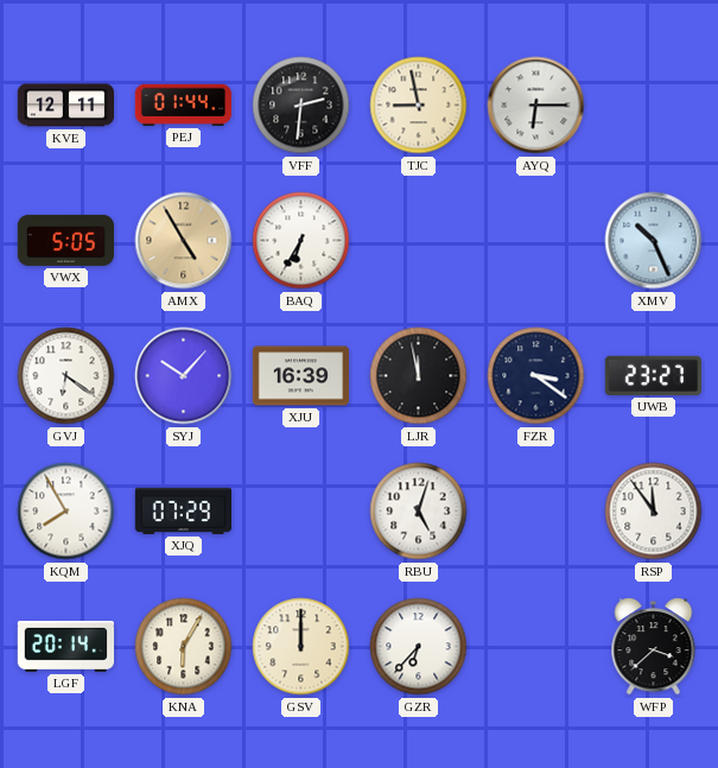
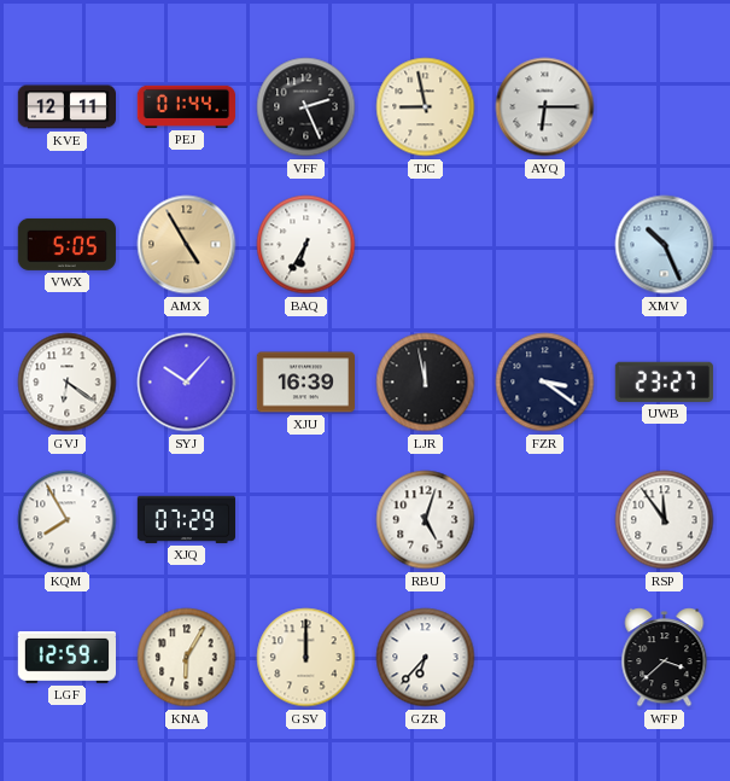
VFF: 2:31 -> 2:26
LGF: 20:14 -> 12:59
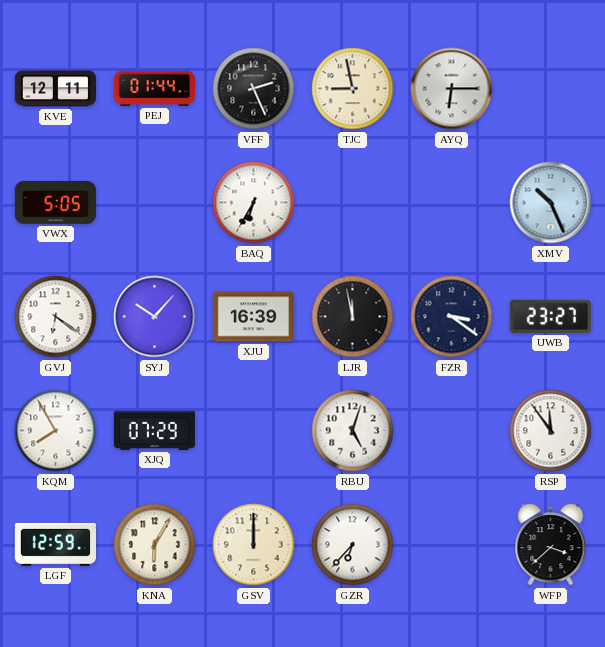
AMX: 4:55 -> none
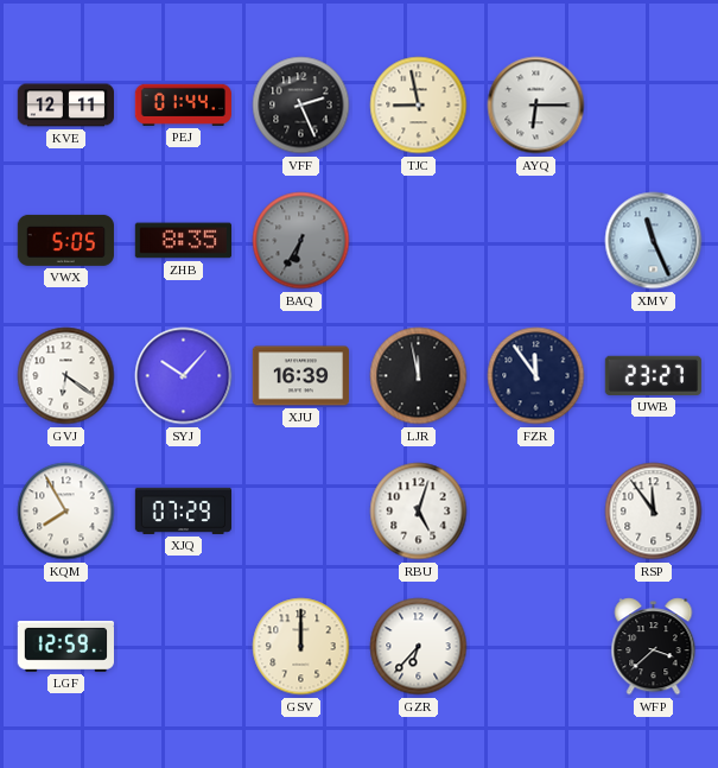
ZHB: none -> 8:35
BAQ dial: white -> grey
XMV: 10:26 -> 11:26
FZR: 3:21 -> 11:54
KNA: 6:05 -> none
